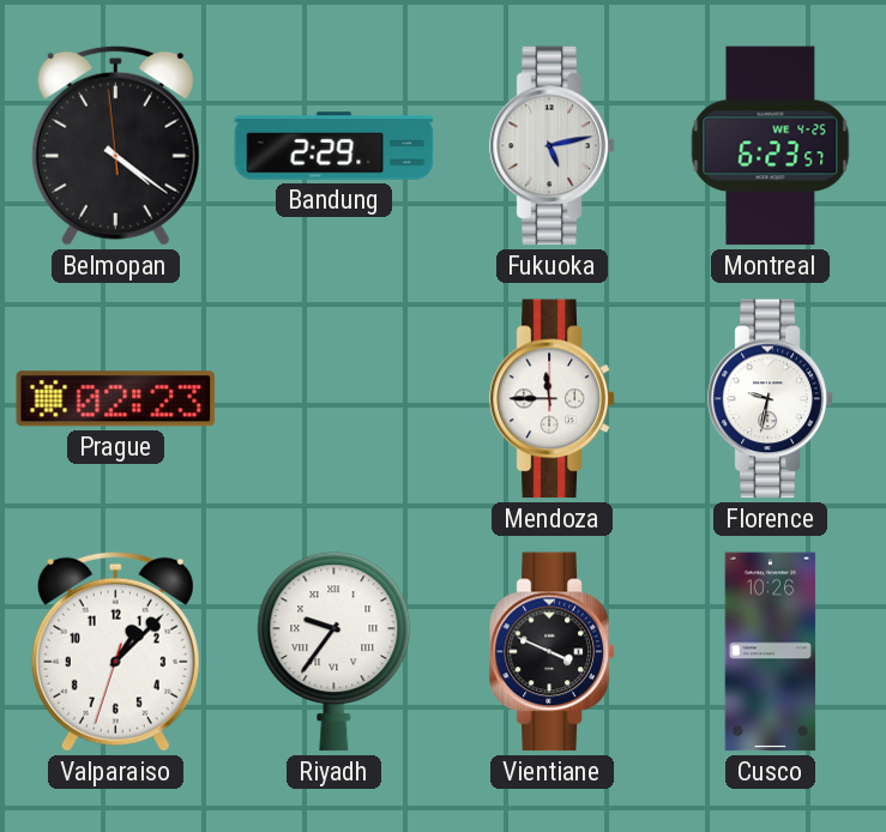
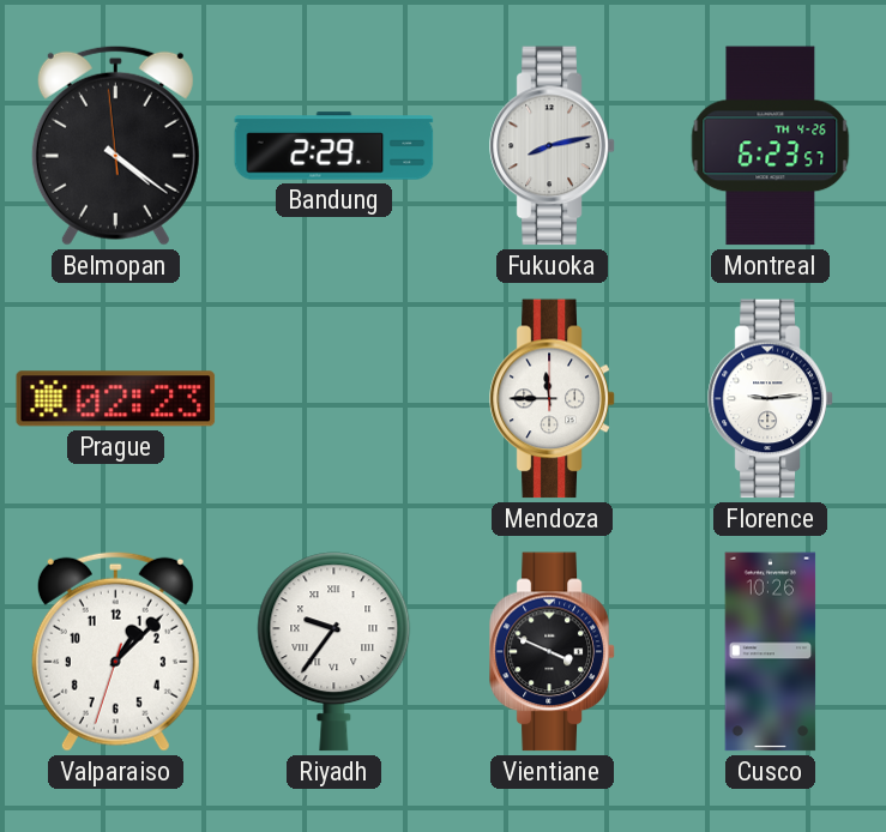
Fukuoka: 5:13 -> 8:13
Montreal date: WE 4-25 -> TH 4-26
Florence: 9:32 -> 9:14
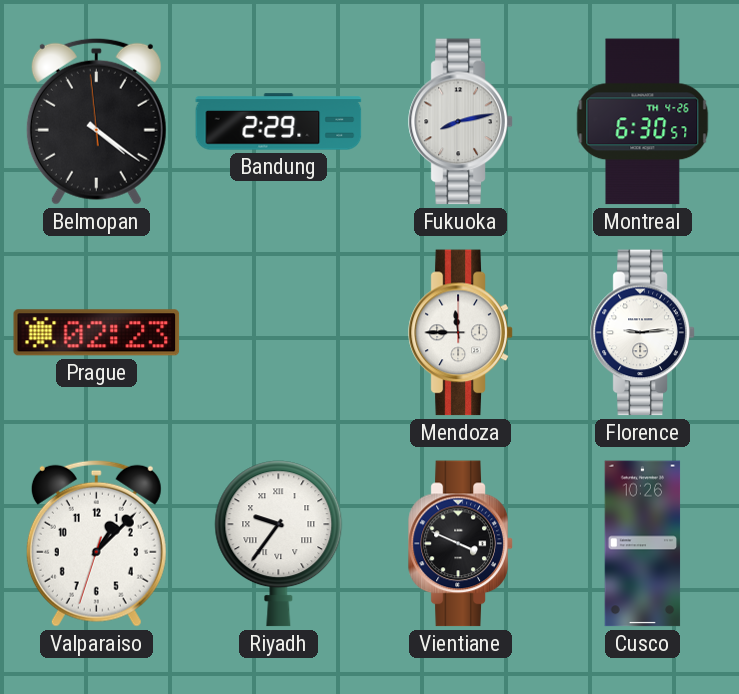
Montreal: 6:23 -> 6:30
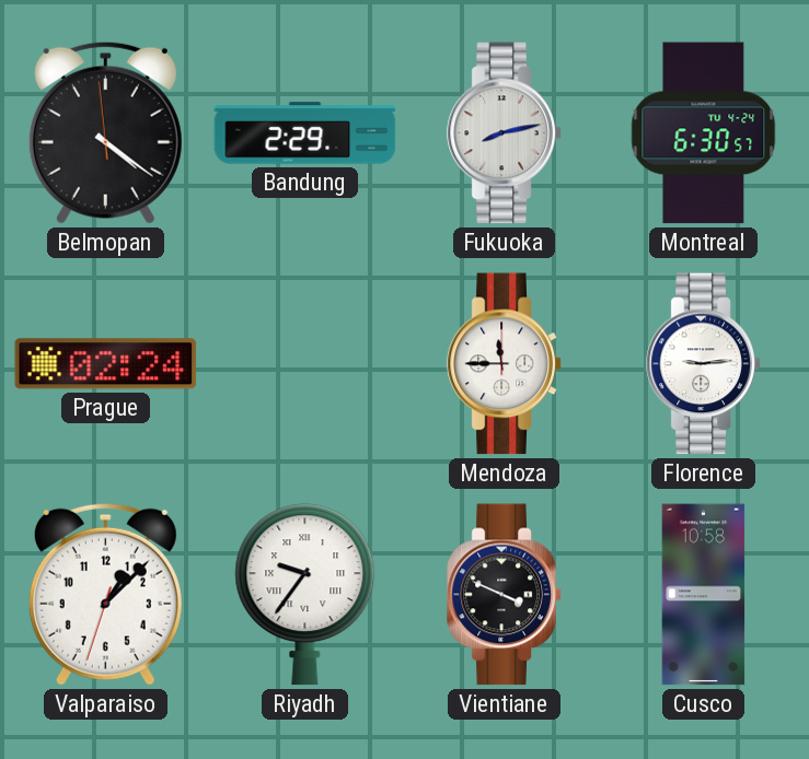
Montreal date: TH 4-26 -> TU 4-24
Prague: 02:23 -> 02:24
Cusco: 10:26 -> 10:58
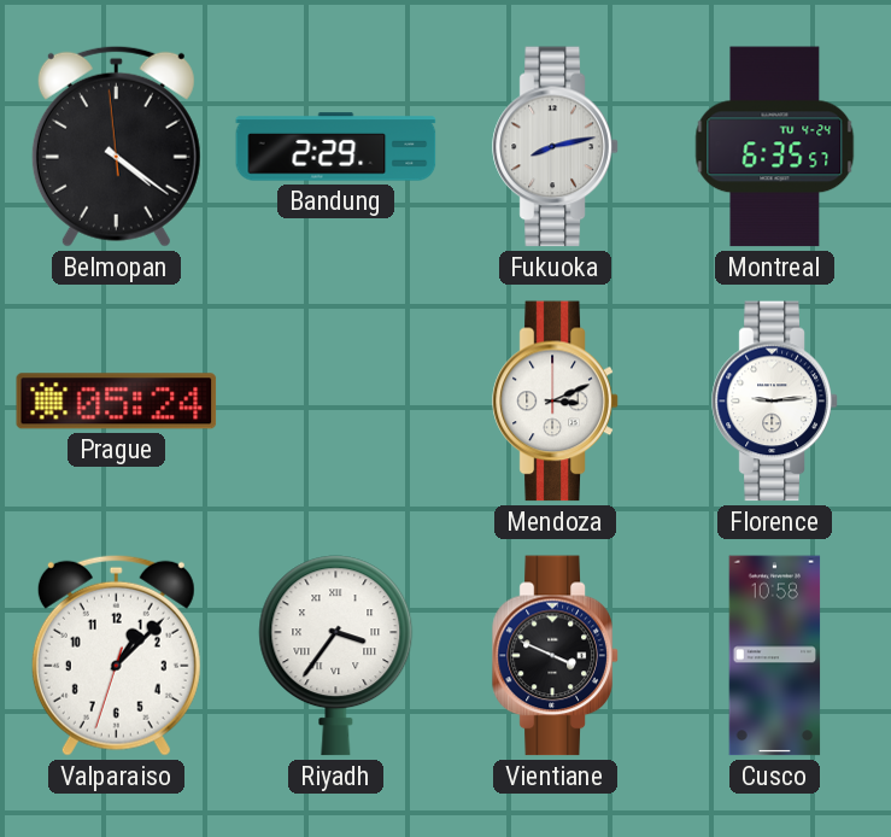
Montreal: 6:30 -> 6:35
Prague: 02:24 -> 05:24
Mendoza: 11:45 -> 3:11
Riyadh: 9:36 -> 3:36
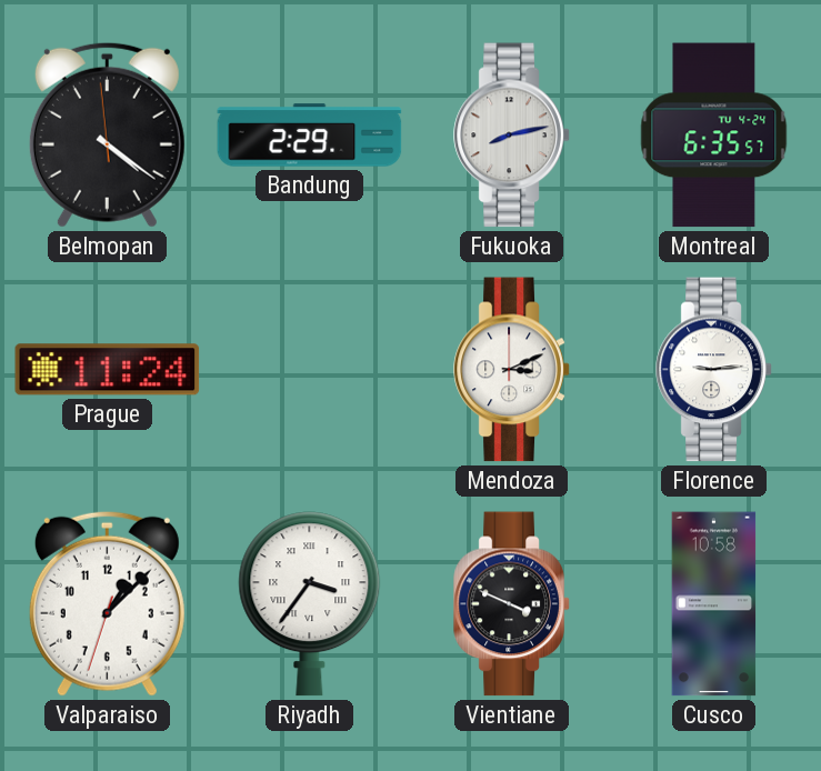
Prague: 05:24 -> 11:24
